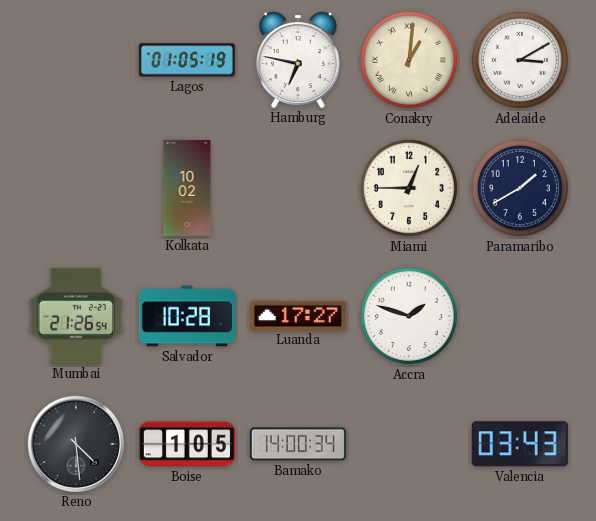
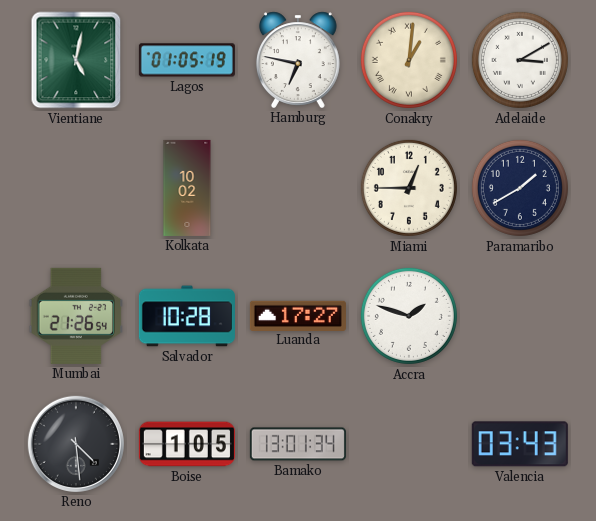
Vientiane: none -> 5:02
Bamako: 14:00 -> 13:01
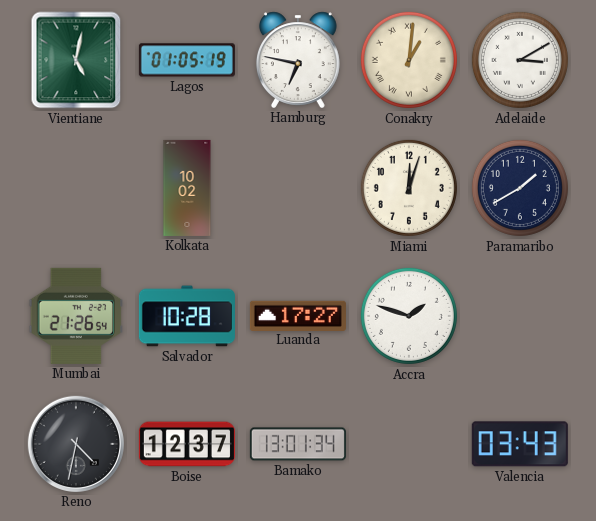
Miami: 12:45 -> 12:03
Reno: 4:29 -> 4:32
Boise: 1:05 -> 12:37
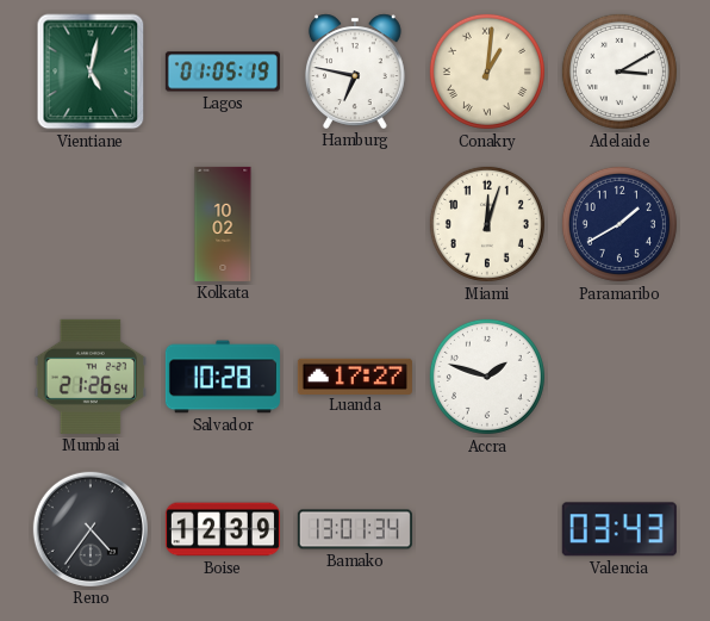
Reno: 4:32 -> 4:36
Boise: 12:37 -> 12:39
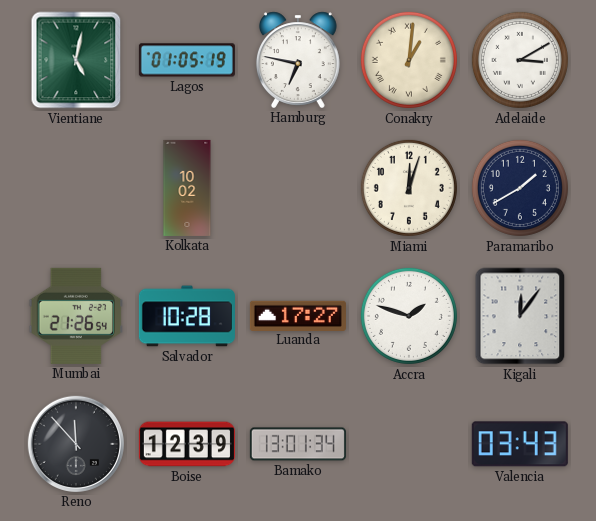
Kigali: none -> 12:06
Reno: 4:36 -> 11:53
